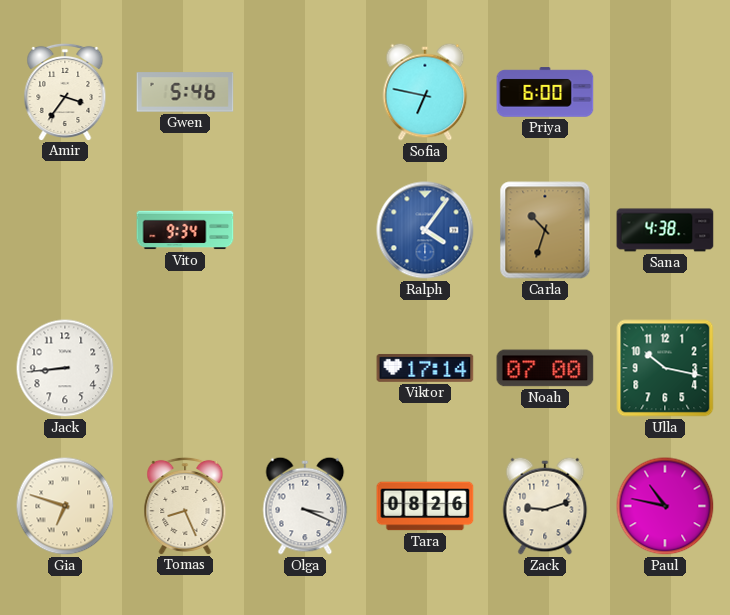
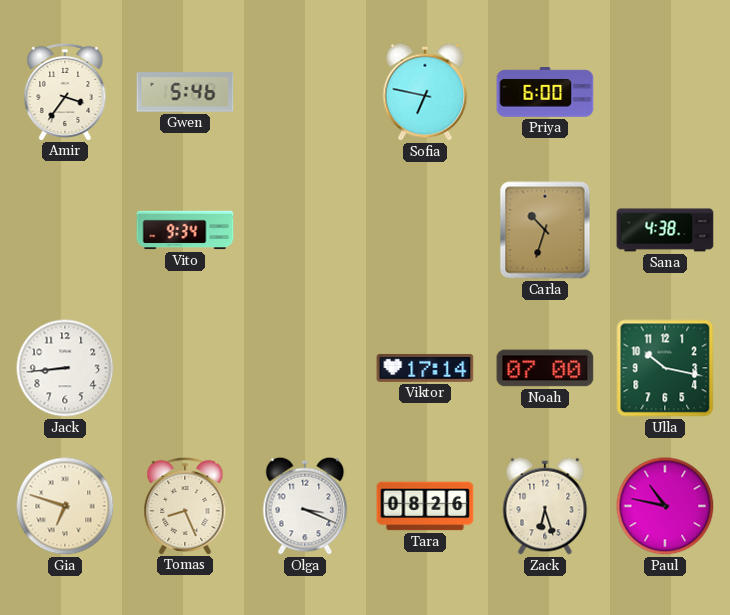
Ralph: 4:06 -> none
Zack: 9:12 -> 6:27
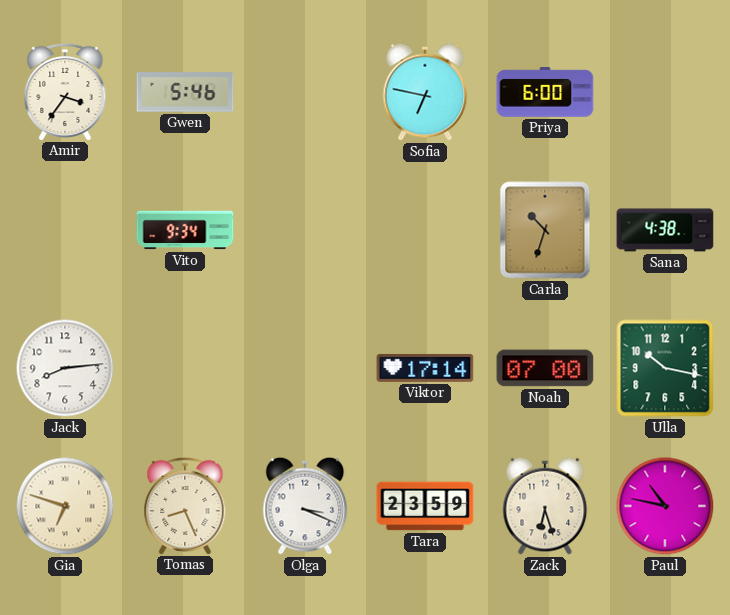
Jack: 8:44 -> 8:14
Tara: 08:26 -> 23:59
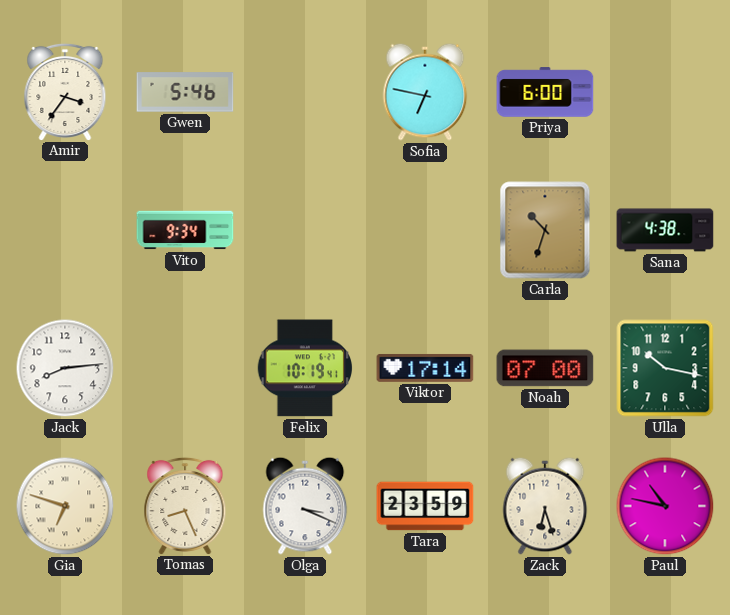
Felix: none -> 10:19
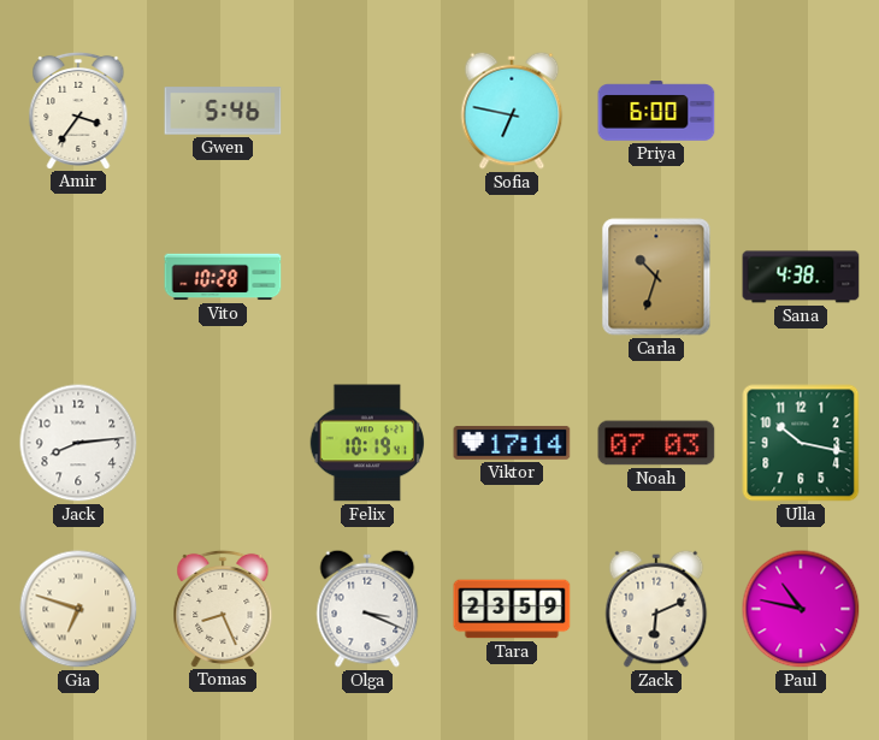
Vito: 9:34 -> 10:28
Noah: 07:00 -> 07:03
Zack: 6:27 -> 6:11
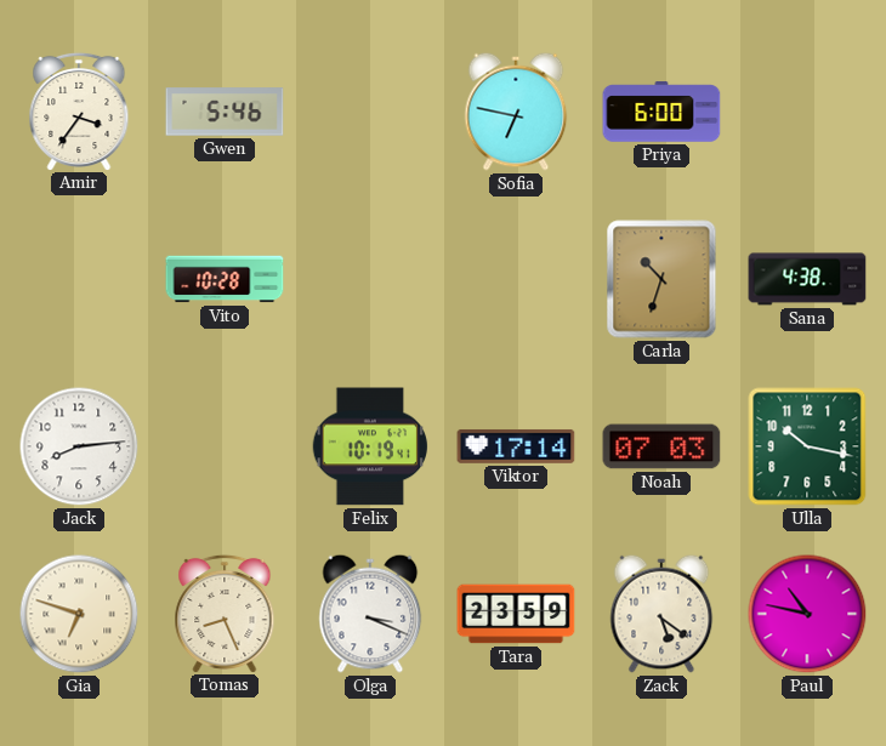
Zack: 6:11 -> 5:21
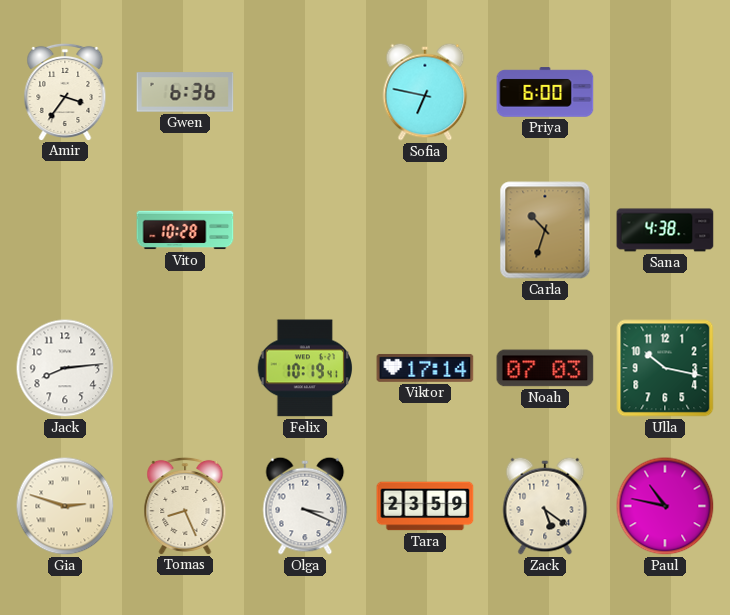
Gwen: 5:46 -> 6:36
Gia: 6:48 -> 2:48
